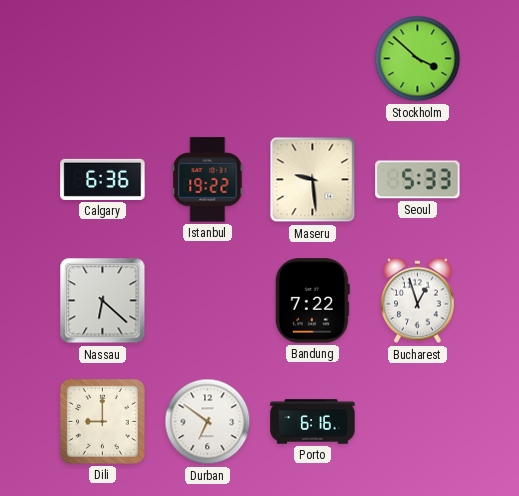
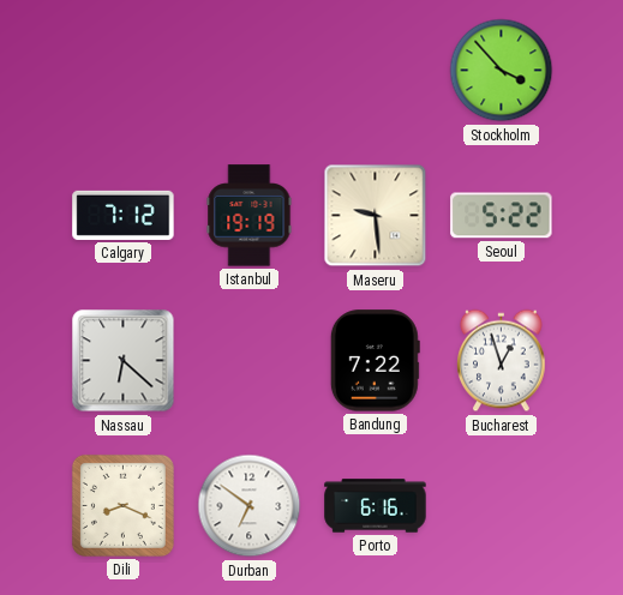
Stockholm: 3:52 -> 3:53
Calgary: 6:36 -> 7:12
Istanbul: 19:22 -> 19:19
Seoul: 5:33 -> 5:22
Dili: 9:00 -> 8:19
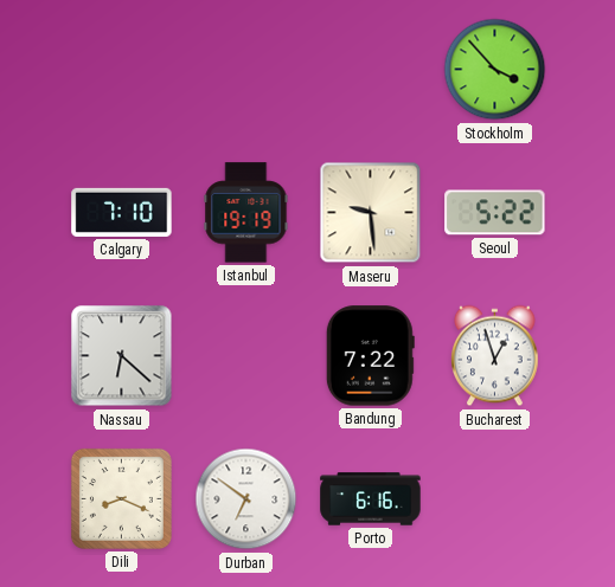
Calgary: 7:12 -> 7:10
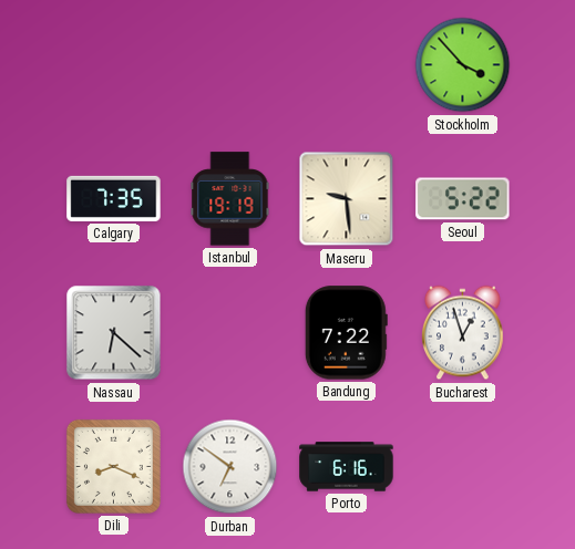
Calgary: 7:10 -> 7:35
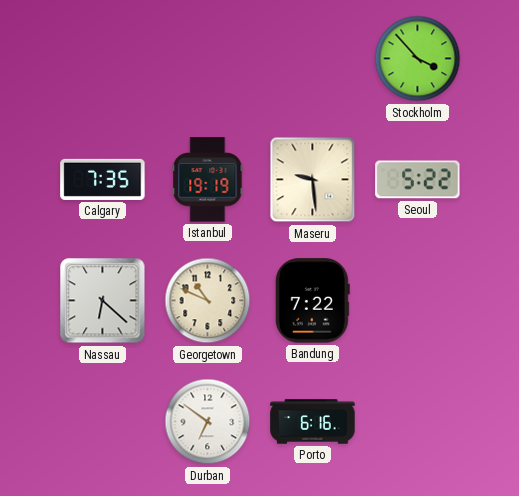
Georgetown: none -> 10:49
Bucharest: 12:57 -> none
Dili: 8:19 -> none
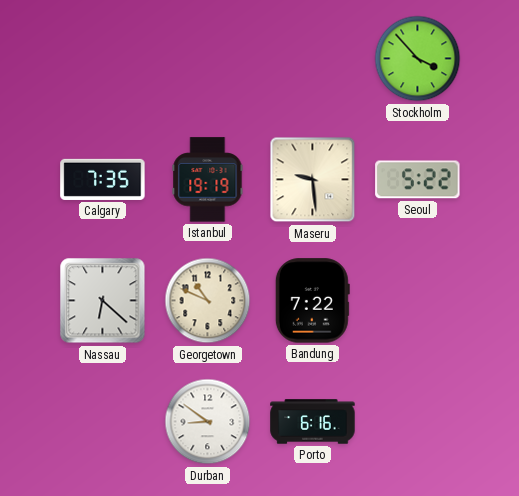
Durban: 6:51 -> 8:51
